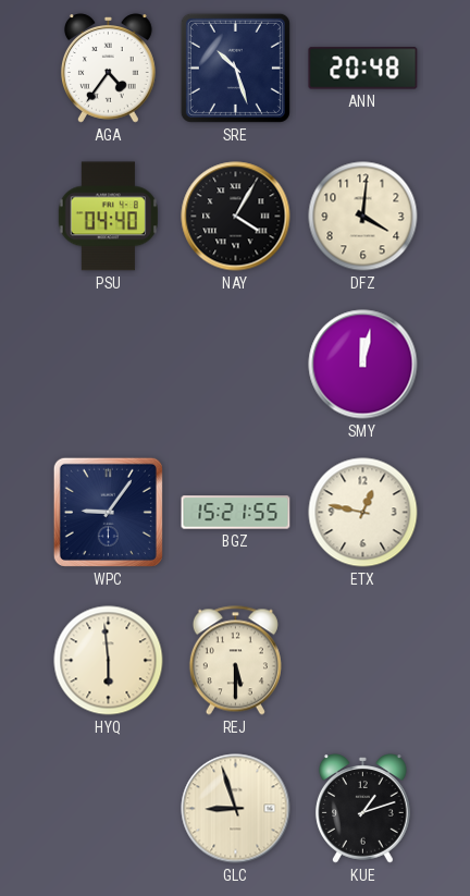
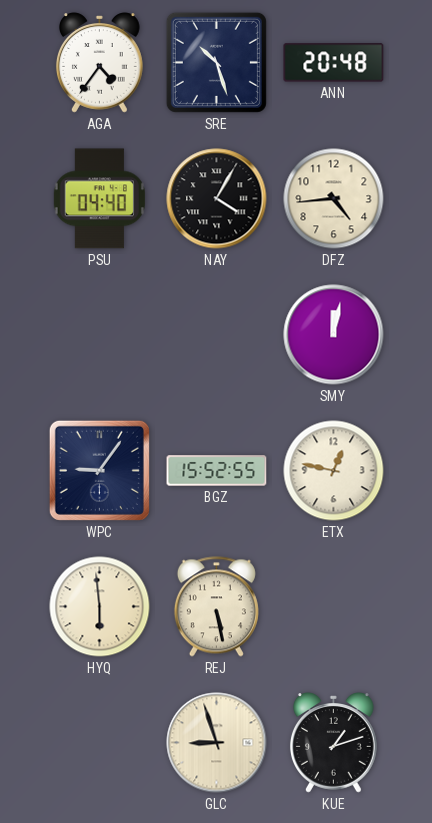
DFZ: 4:01 -> 4:44
BGZ: 15:21 -> 15:52
REJ: 5:30 -> 5:28
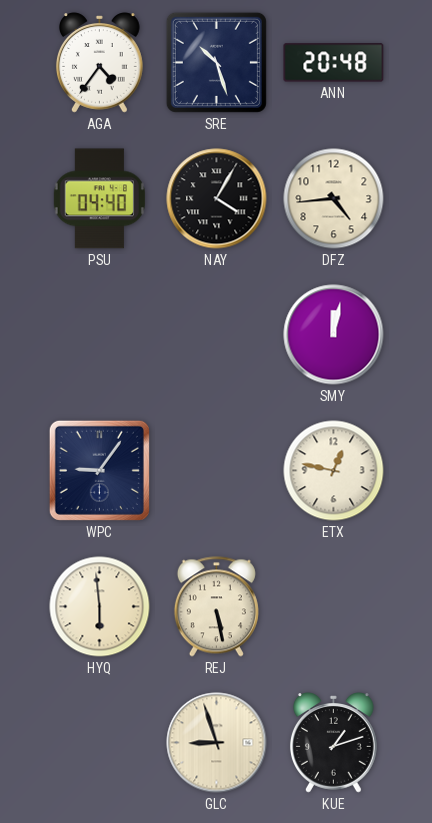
BGZ: 15:52 -> none
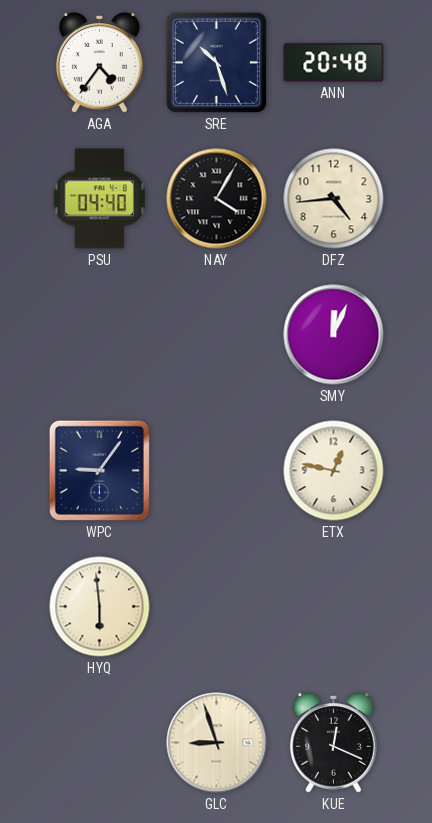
SMY: 12:02 -> 12:04
REJ: 5:28 -> none
KUE: 1:12 -> 12:19
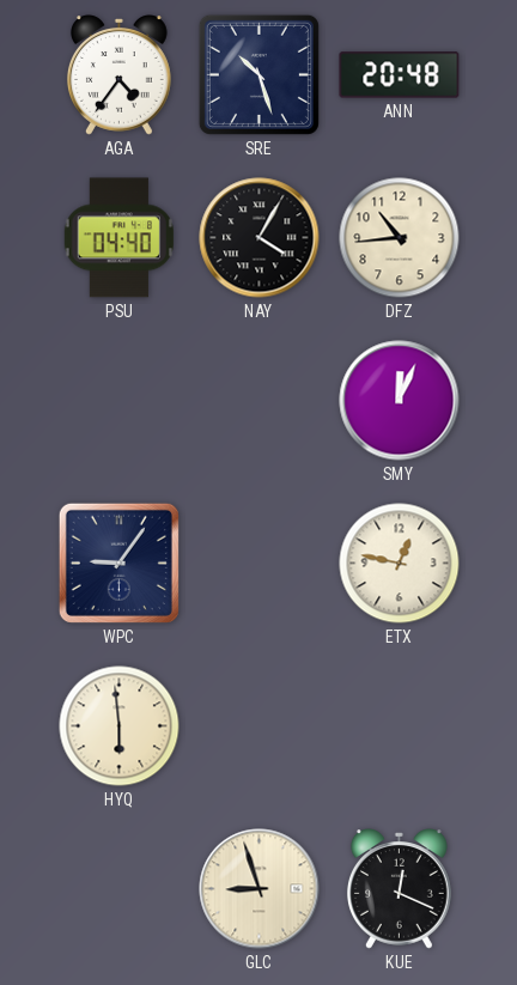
DFZ: 4:44 -> 10:44
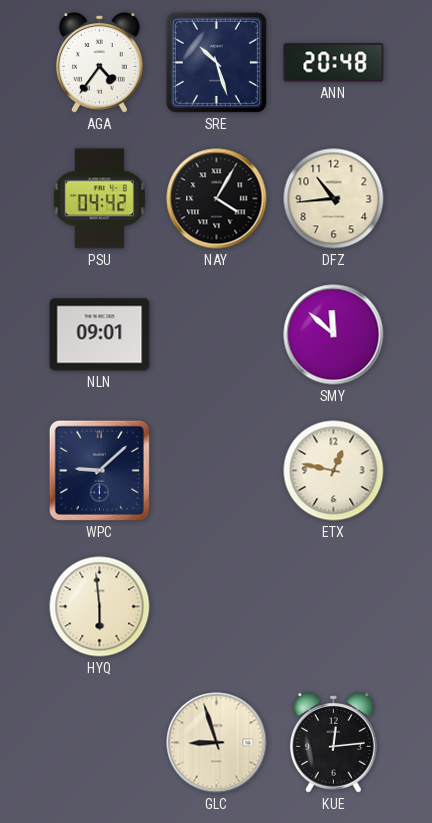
PSU: 04:40 -> 04:42
NLN: none -> 09:01
SMY: 12:04 -> 11:52
WPC: 9:06 -> 9:08
KUE: 12:19 -> 12:14
